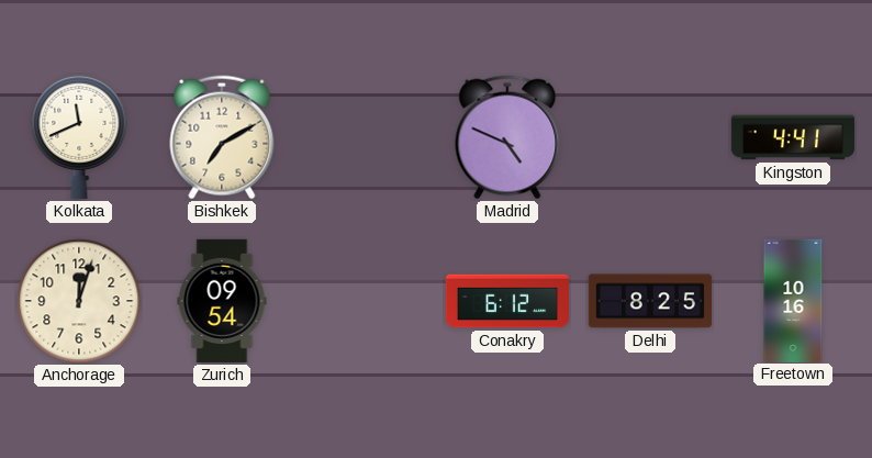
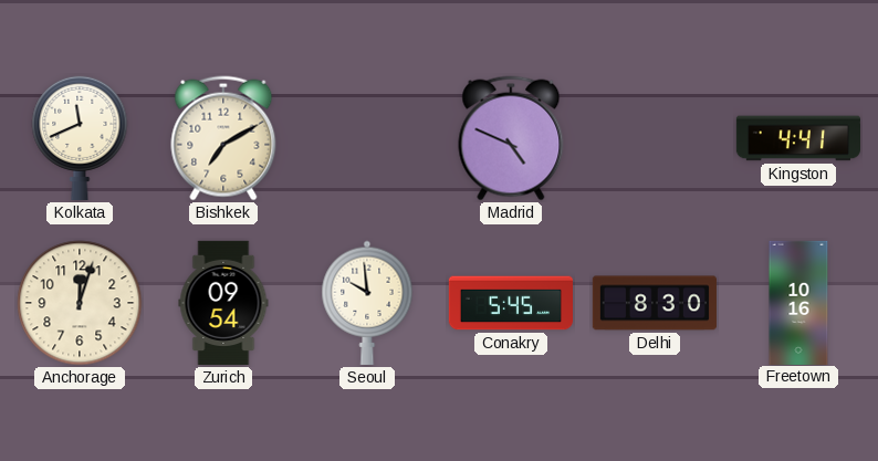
Seoul: none -> 9:59
Conakry: 6:12 -> 5:45
Delhi: 8:25 -> 8:30
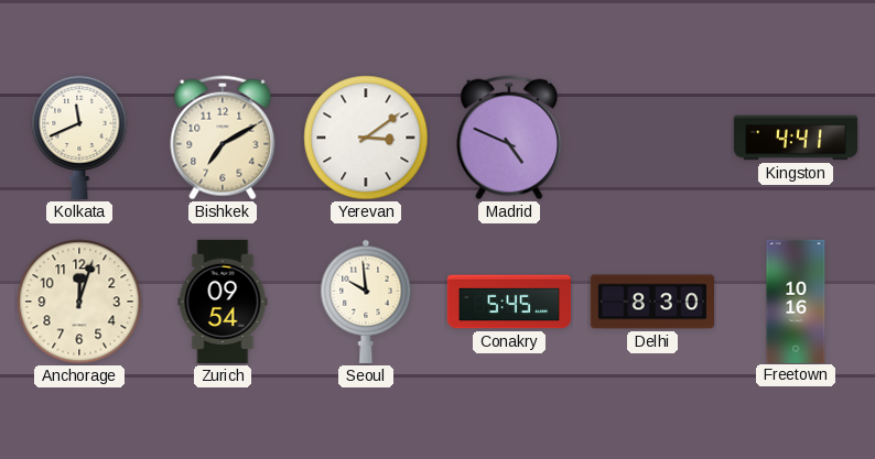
Yerevan: none -> 3:09
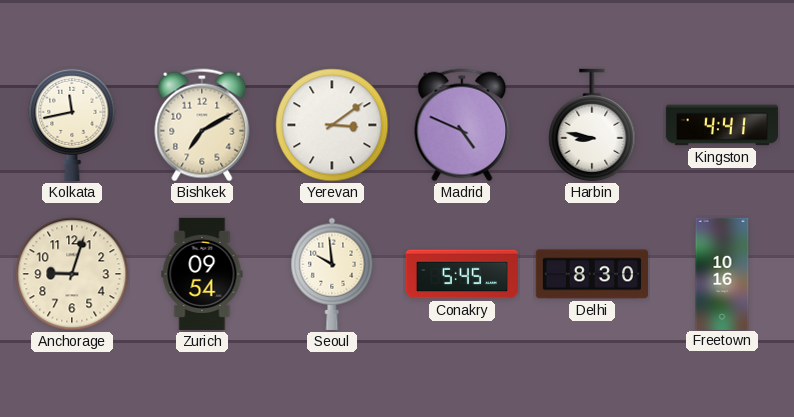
Kolkata: 11:41 -> 11:43
Harbin: none -> 8:47
Anchorage: 12:03 -> 9:03
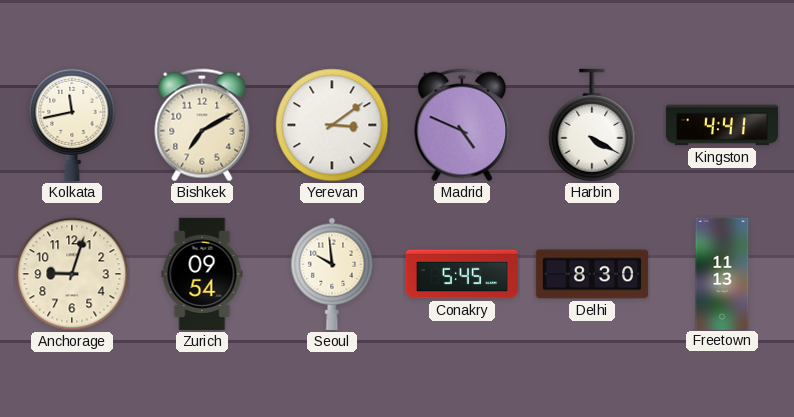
Harbin: 8:47 -> 4:20
Freetown: 10:16 -> 11:13
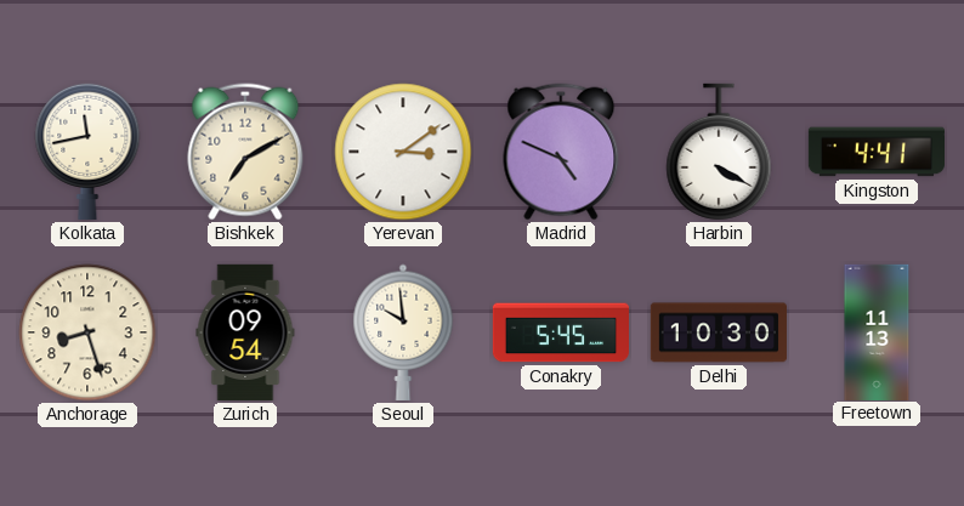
Anchorage: 9:03 -> 8:27
Delhi: 8:30 -> 10:30
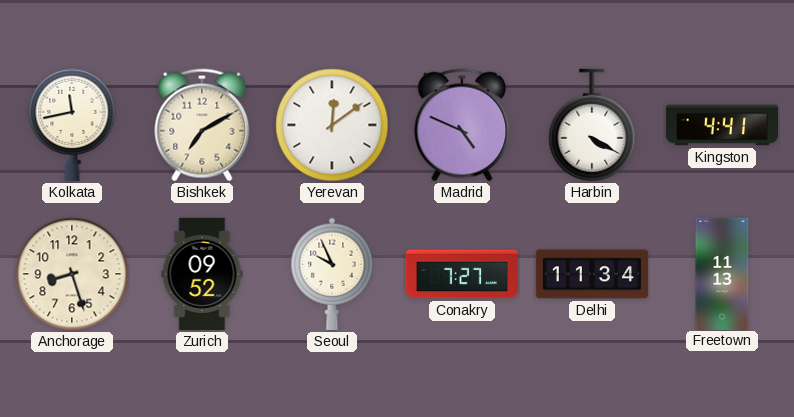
Yerevan: 3:09 -> 12:09
Zurich: 09:54 -> 09:52
Seoul: 9:59 -> 9:56
Conakry: 5:45 -> 7:27
Delhi: 10:30 -> 11:34
